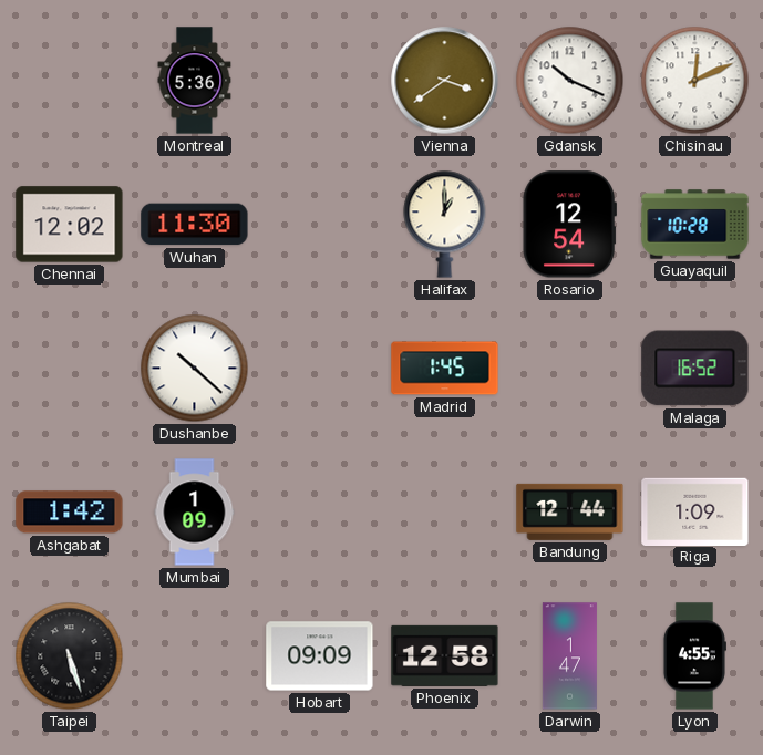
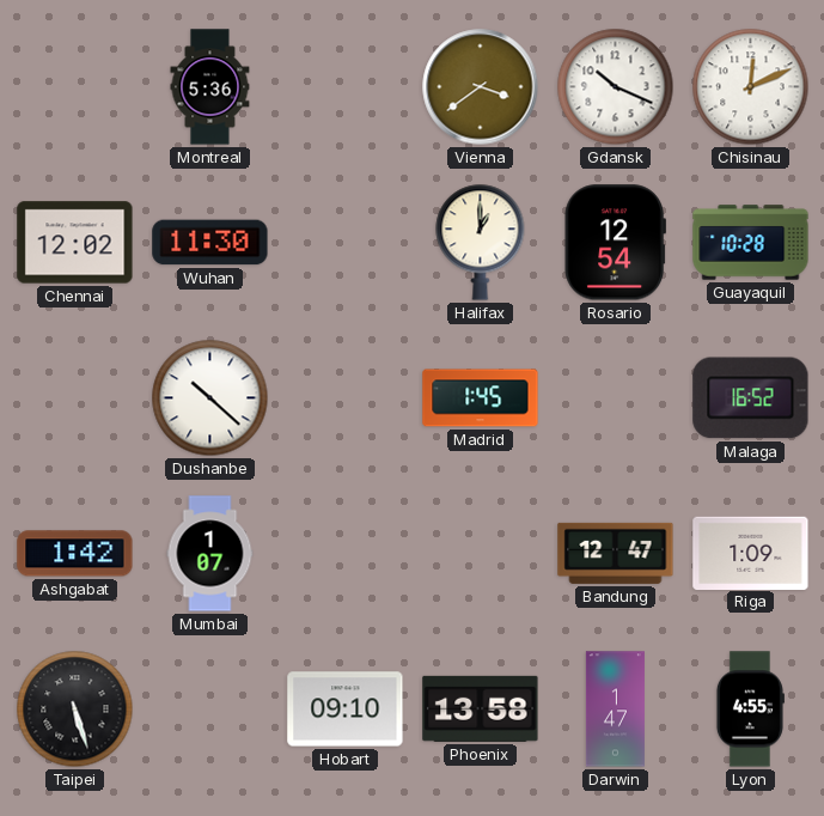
Mumbai: 1:09 -> 1:07
Bandung: 12:44 -> 12:47
Hobart: 09:09 -> 09:10
Phoenix: 12:58 -> 13:58
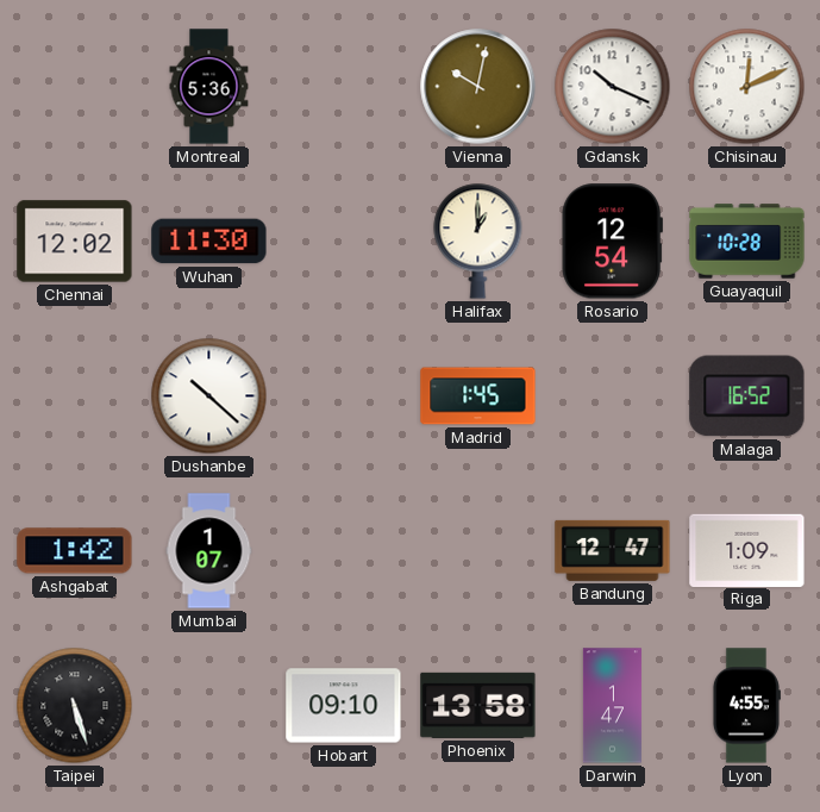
Vienna: 3:39 -> 10:02
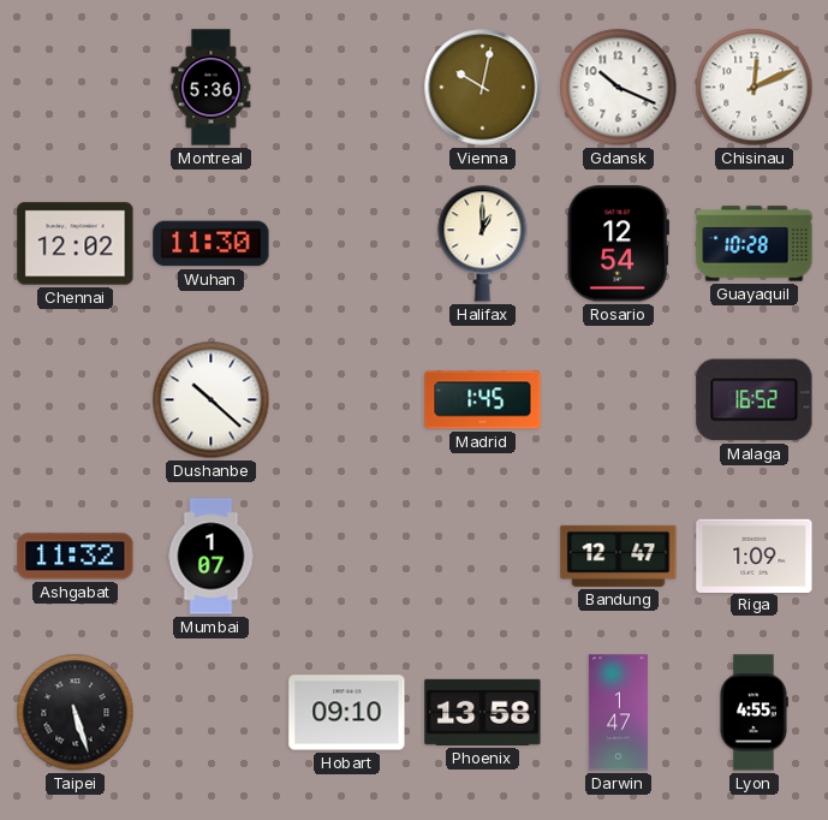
Ashgabat: 1:42 -> 11:32
